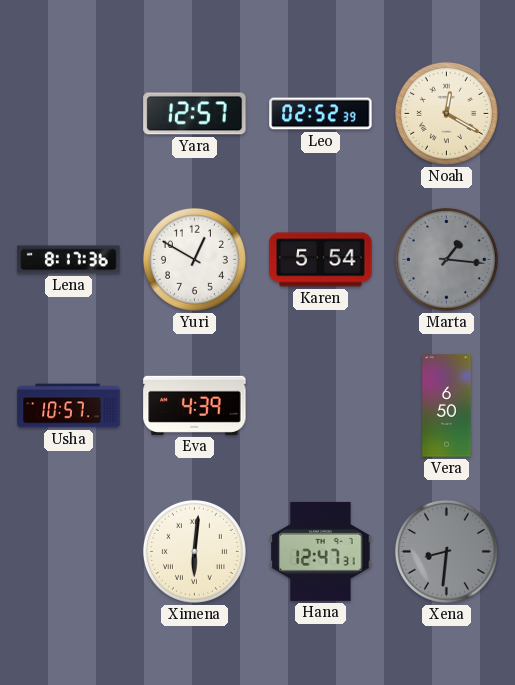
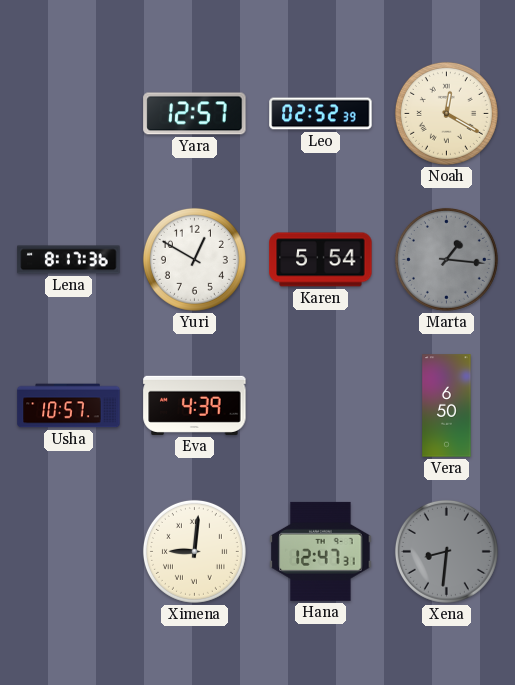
Ximena: 6:01 -> 9:01
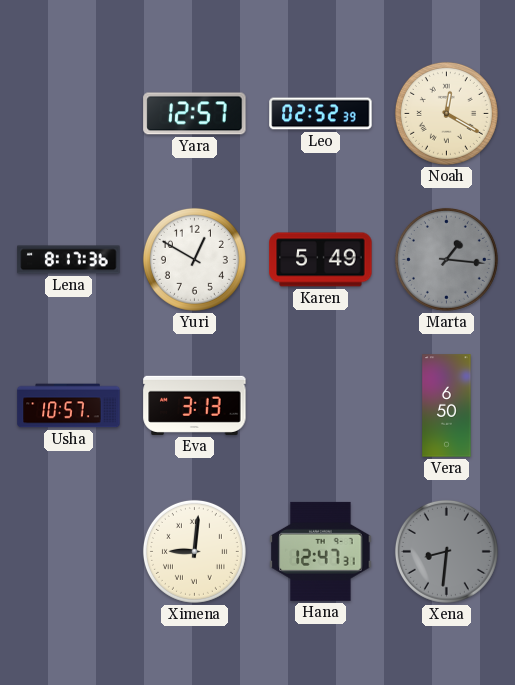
Karen: 5:54 -> 5:49
Eva: 4:39 -> 3:13
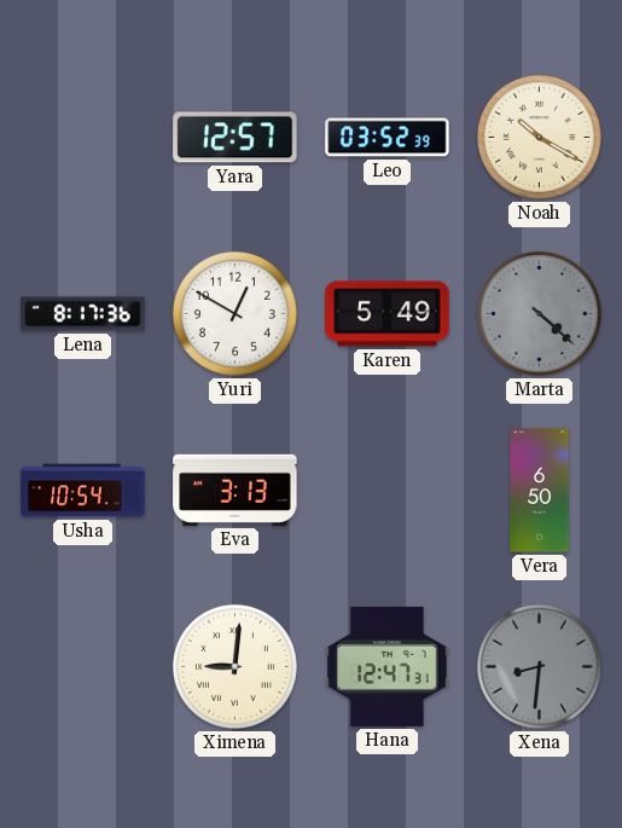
Leo: 02:52 -> 03:52
Noah: 12:20 -> 10:20
Marta: 1:16 -> 4:22
Usha: 10:57 -> 10:54
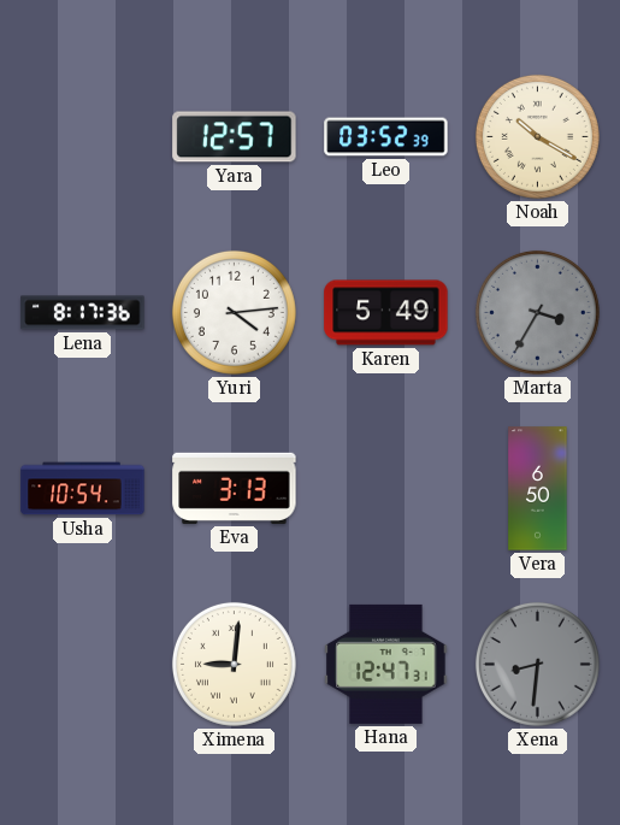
Yuri: 12:50 -> 4:14
Marta: 4:22 -> 3:35
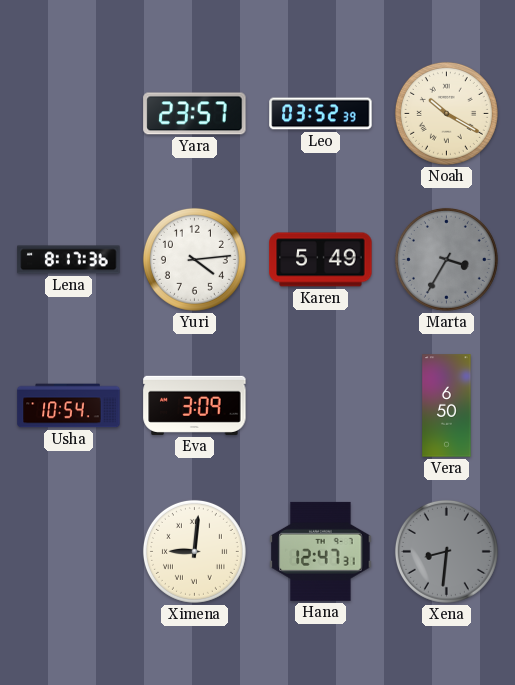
Yara: 12:57 -> 23:57
Eva: 3:13 -> 3:09
